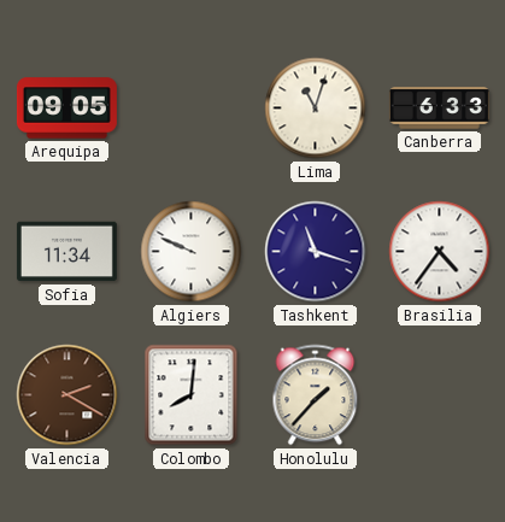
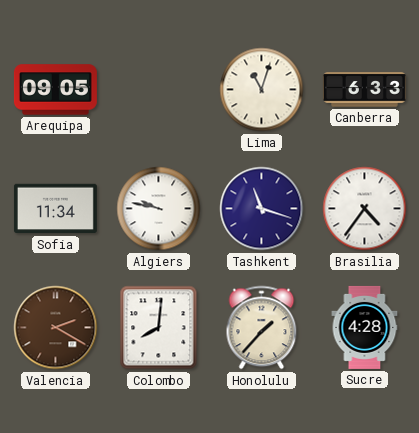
Algiers: 9:49 -> 9:47
Sucre: none -> 4:28
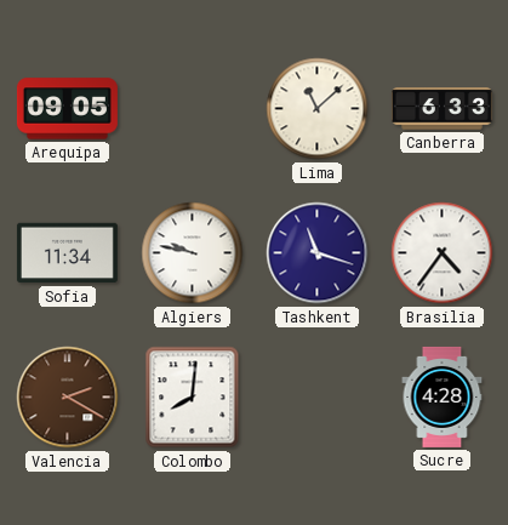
Lima: 11:03 -> 11:08
Honolulu: 1:37 -> none
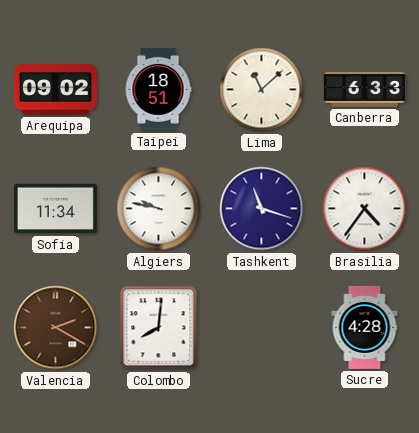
Arequipa: 09:05 -> 09:02
Taipei: none -> 18:51
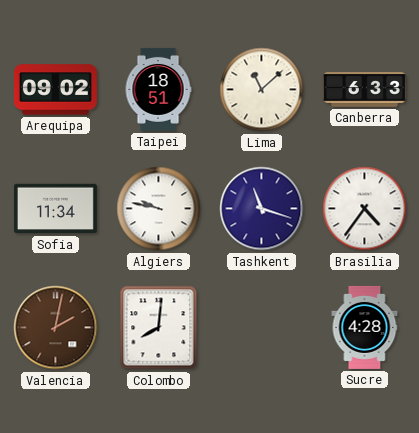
Valencia: 2:20 -> 2:02
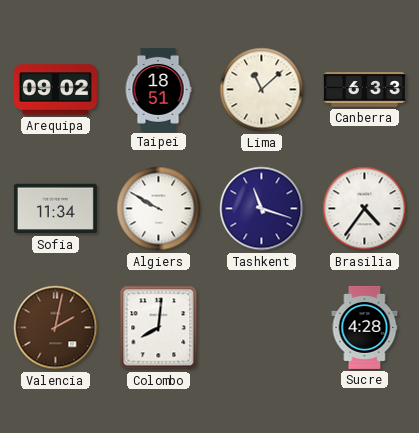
Algiers: 9:47 -> 9:50
